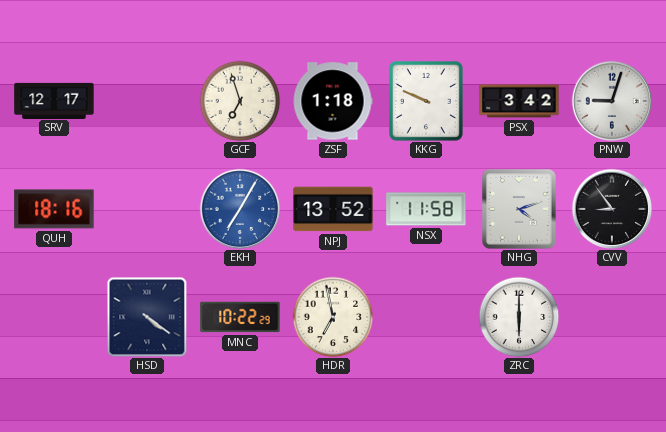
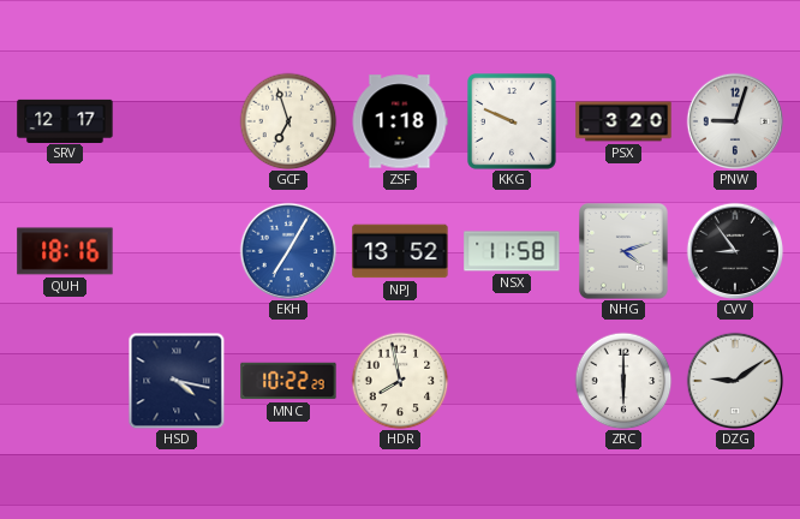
PSX: 3:42 -> 3:20
HSD: 4:21 -> 4:17
HDR: 6:58 -> 7:58
DZG: none -> 9:09
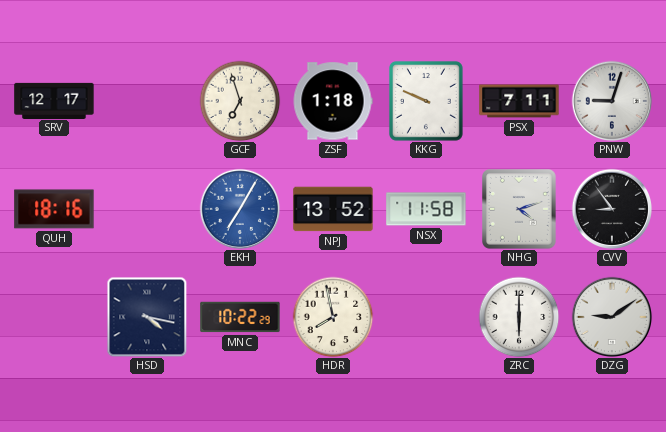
PSX: 3:20 -> 7:11
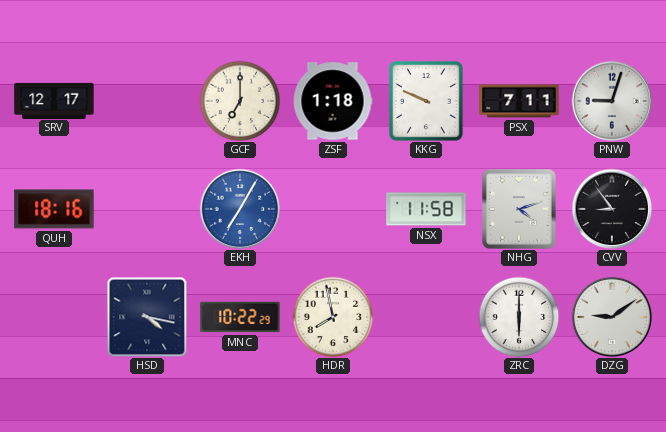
GCF: 6:57 -> 7:00
NPJ: 13:52 -> none
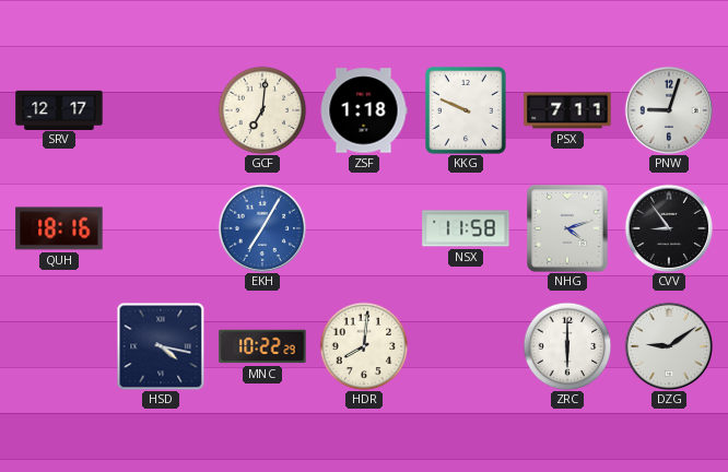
GCF: 7:00 -> 7:01
HDR: 7:58 -> 8:01
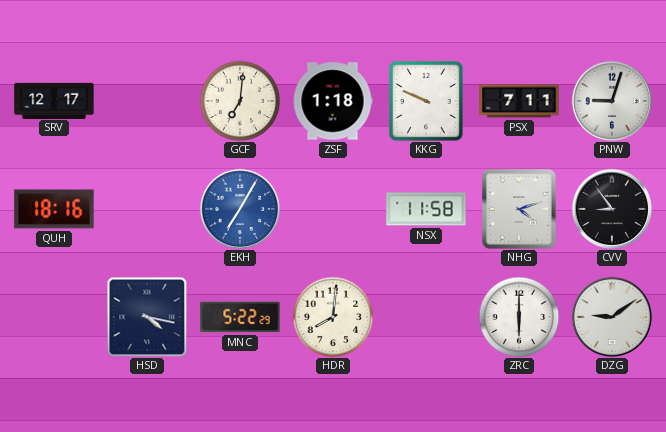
MNC: 10:22 -> 5:22
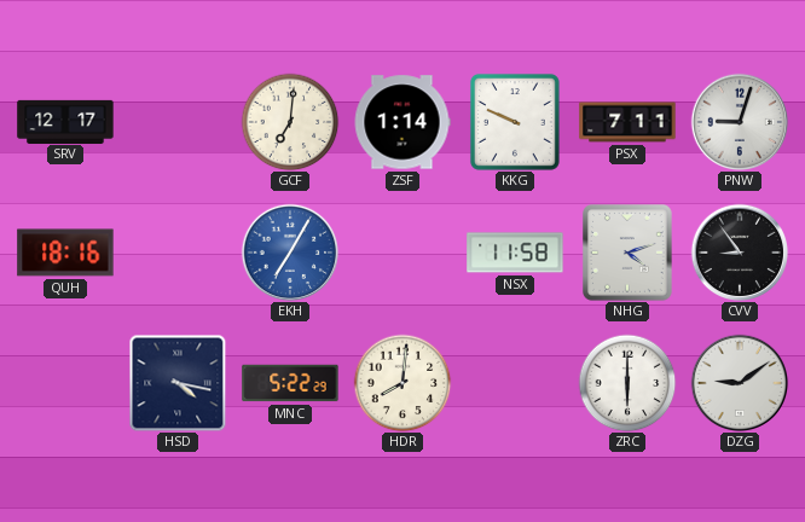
ZSF: 1:18 -> 1:14
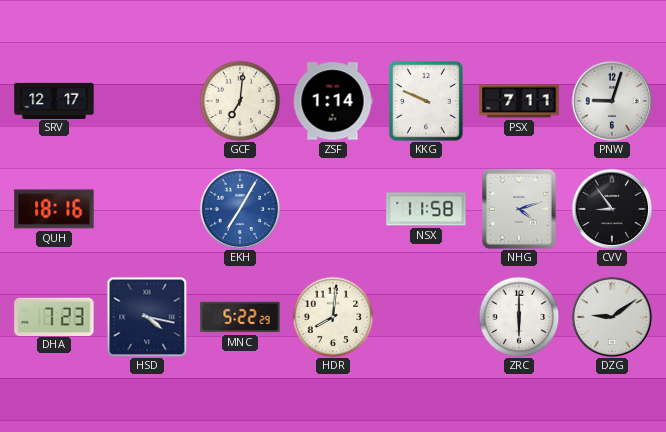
DHA: none -> 7:23
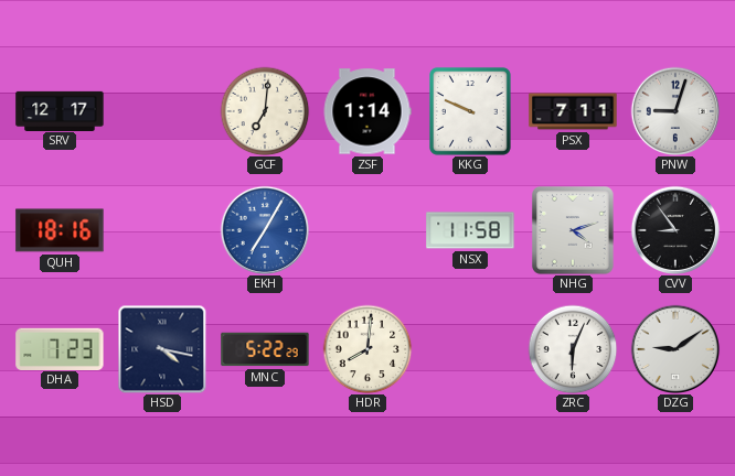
ZRC: 6:00 -> 6:04
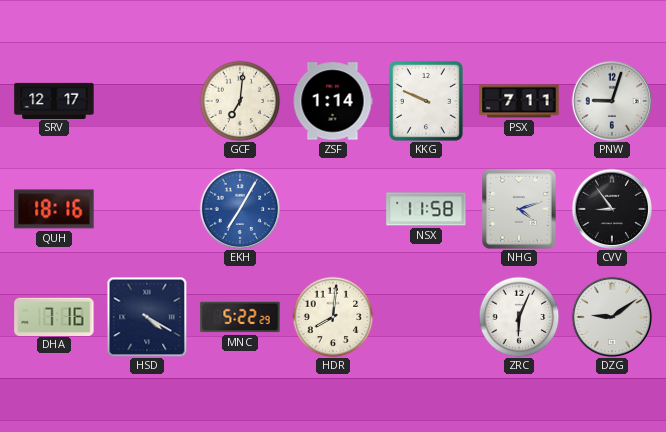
DHA: 7:23 -> 7:16
HSD: 4:17 -> 4:20
